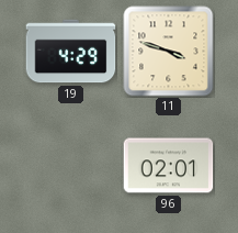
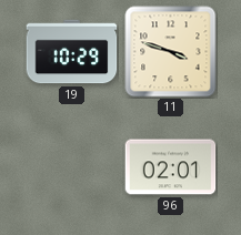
19: 4:29 -> 10:29
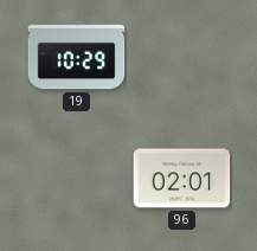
11: 3:48 -> none
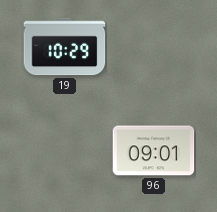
96: 02:01 -> 09:01
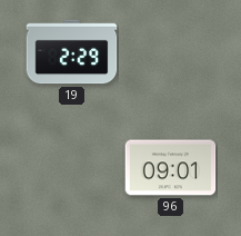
19: 10:29 -> 2:29
